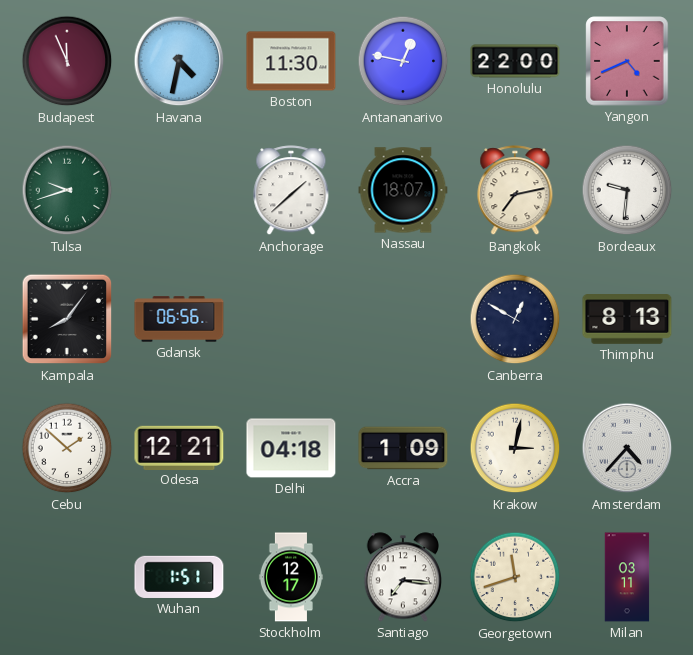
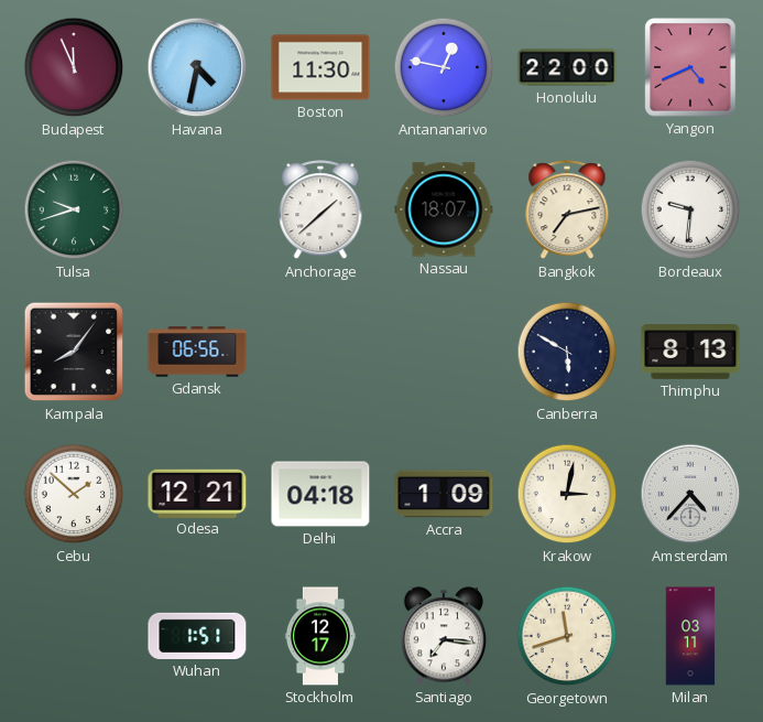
Canberra: 12:50 -> 5:50
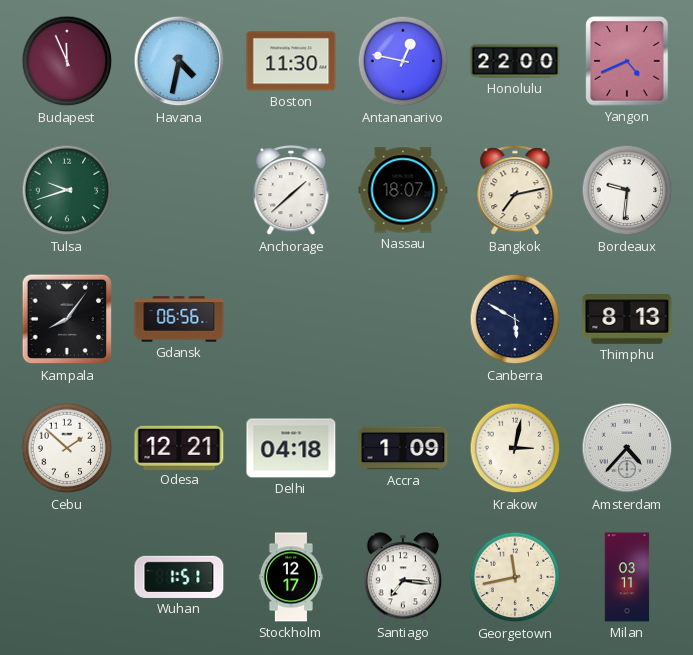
Georgetown: 11:42 -> 11:43
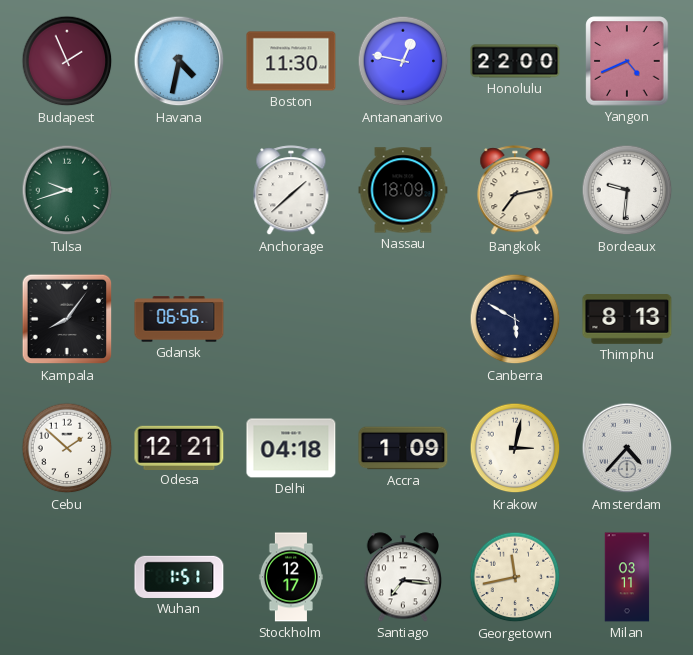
Budapest: 11:56 -> 1:56
Nassau: 18:07 -> 18:09
